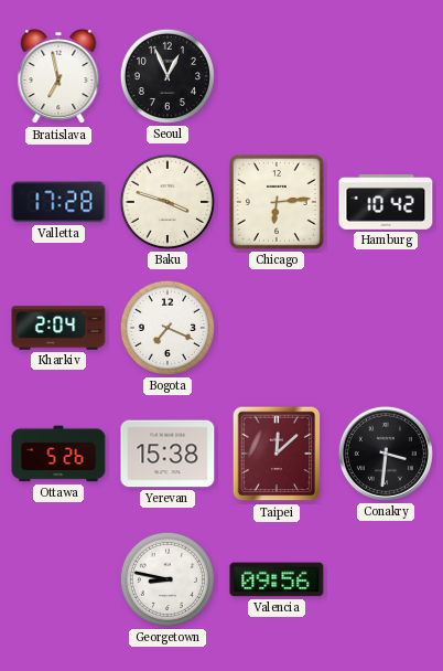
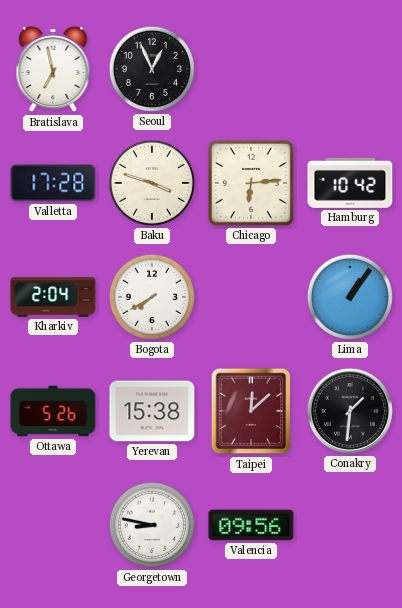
Bogota: 7:19 -> 7:40
Lima: none -> 1:06
Conakry: 3:31 -> 1:31
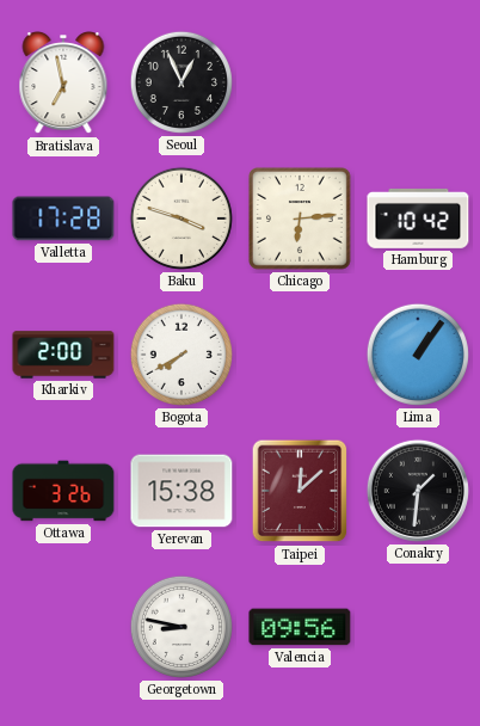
Kharkiv: 2:04 -> 2:00
Ottawa: 5:26 -> 3:26
